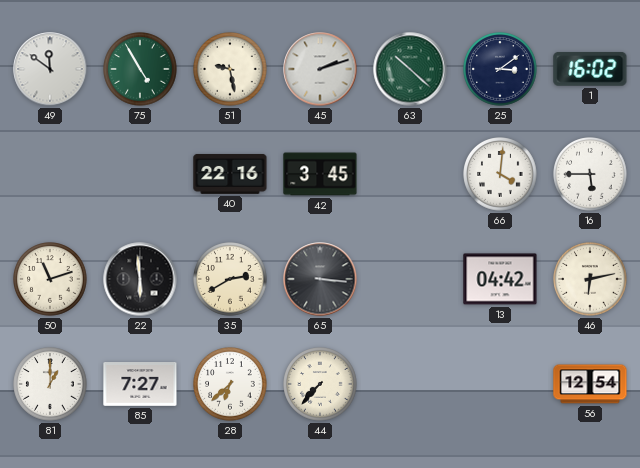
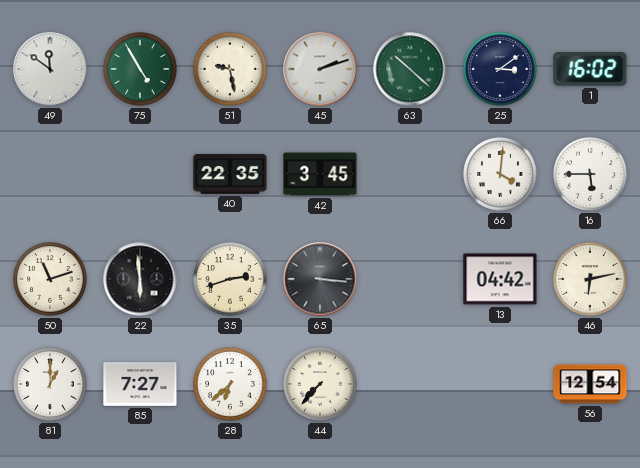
40: 22:16 -> 22:35
35: 2:40 -> 2:42
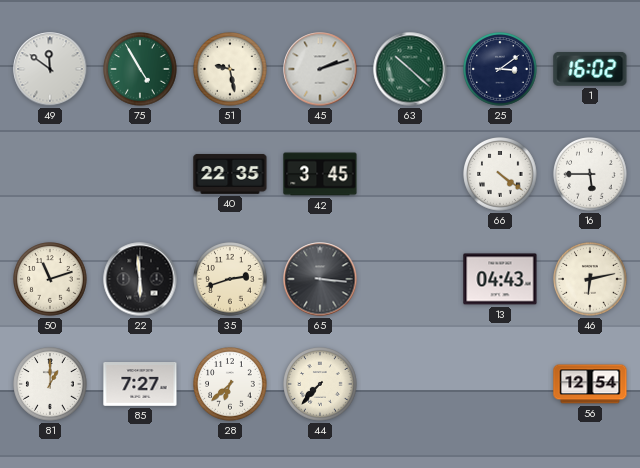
66: 4:01 -> 4:21
13: 04:42 -> 04:43
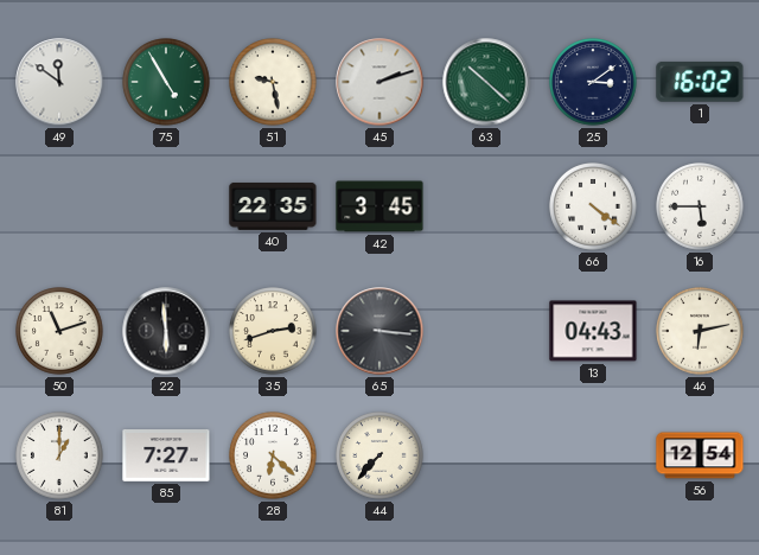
28: 6:38 -> 6:22
